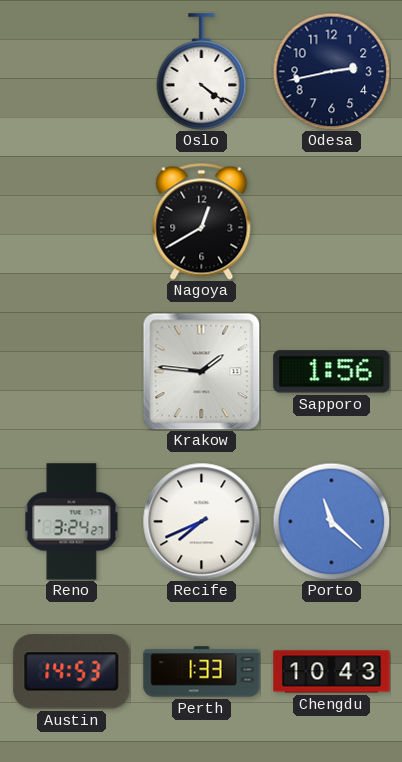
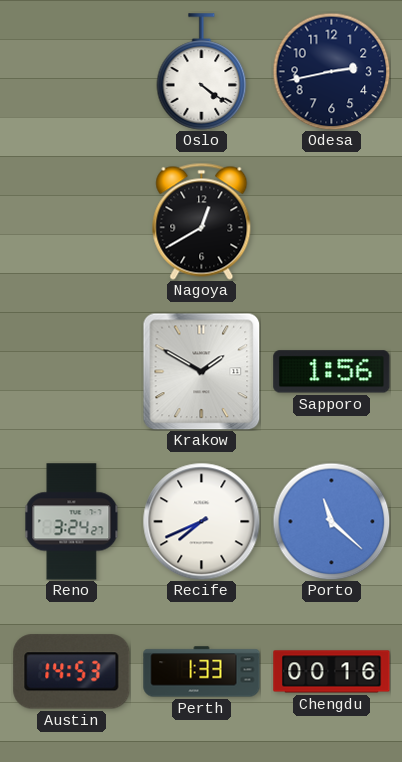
Krakow: 1:46 -> 1:50
Chengdu: 10:43 -> 00:16
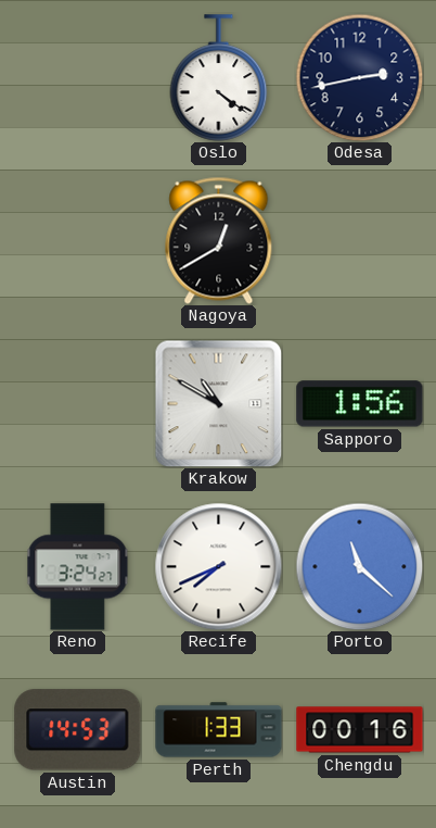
Krakow: 1:50 -> 10:50
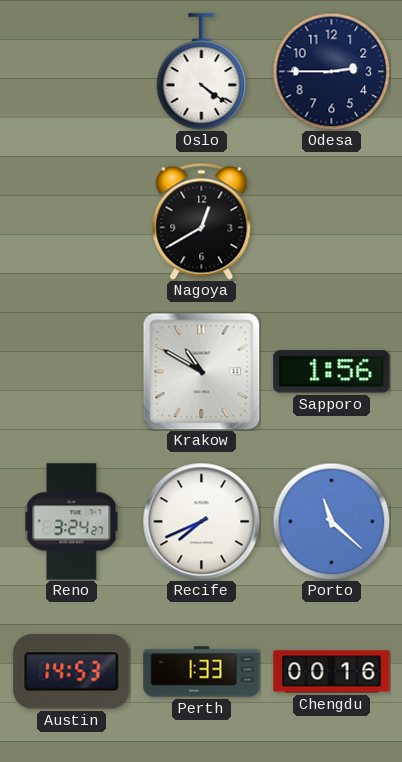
Odesa: 2:43 -> 2:45
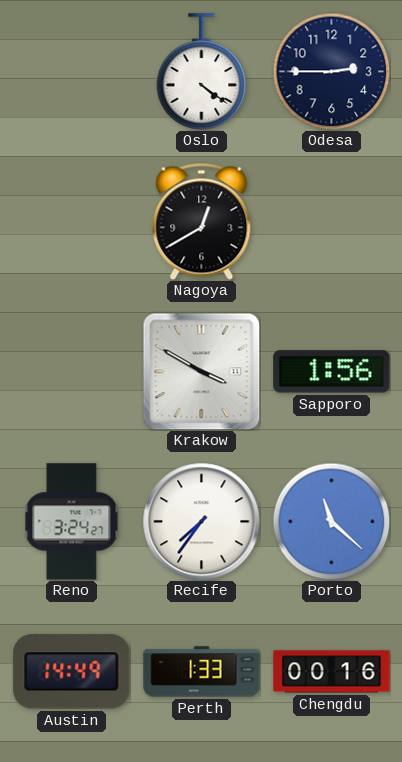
Krakow: 10:50 -> 3:50
Recife: 7:41 -> 7:36
Austin: 14:53 -> 14:49
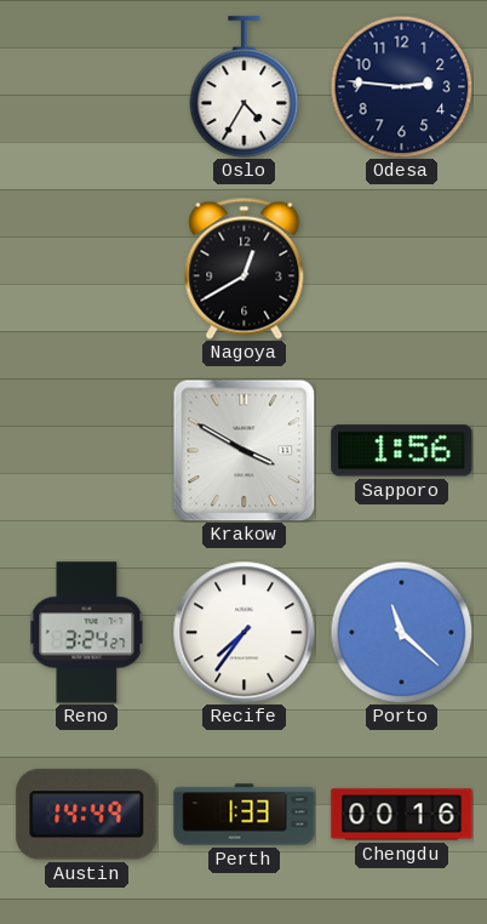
Oslo: 4:21 -> 4:35
Odesa: 2:45 -> 2:46
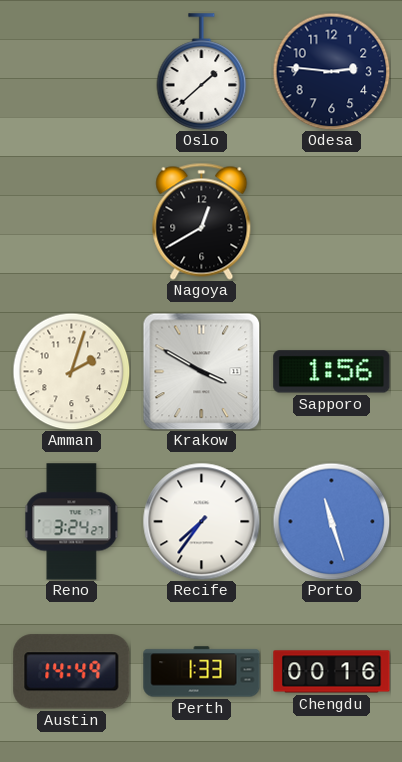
Oslo: 4:35 -> 1:38
Amman: none -> 2:03
Porto: 11:22 -> 11:27
